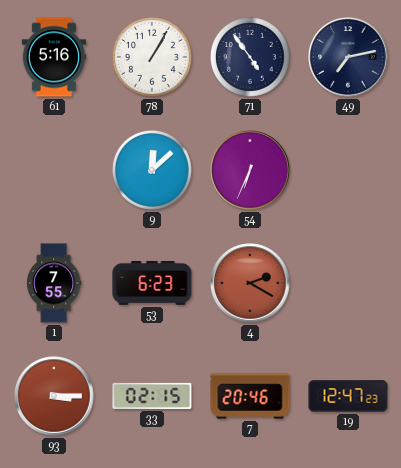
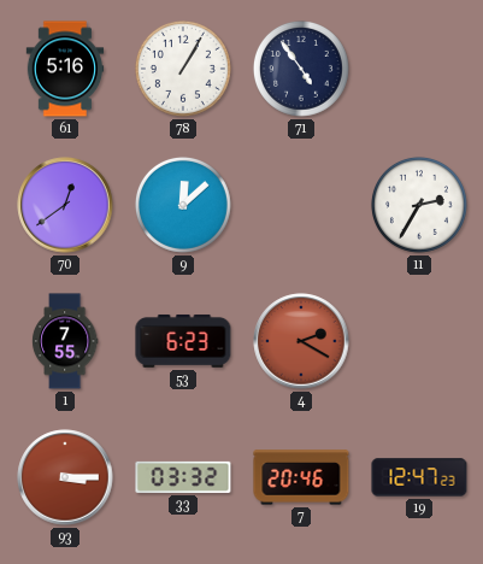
49: 7:13 -> none
70: none -> 12:39
54: 6:34 -> none
11: none -> 2:35
33: 02:15 -> 03:32
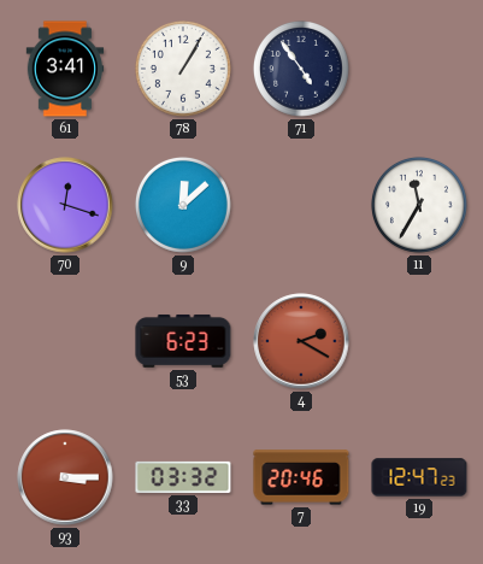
61: 5:16 -> 3:41
70: 12:39 -> 12:18
11: 2:35 -> 11:35
1: 7:55 -> none
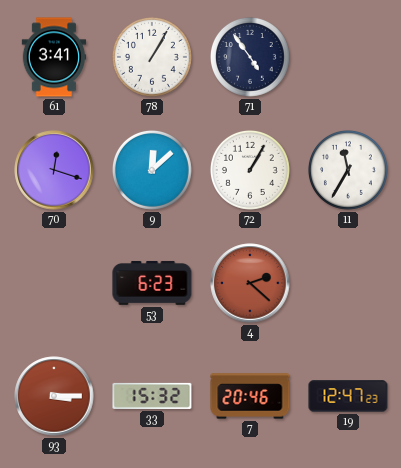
72: none -> 1:05
4: 2:20 -> 2:22
33: 03:32 -> 15:32
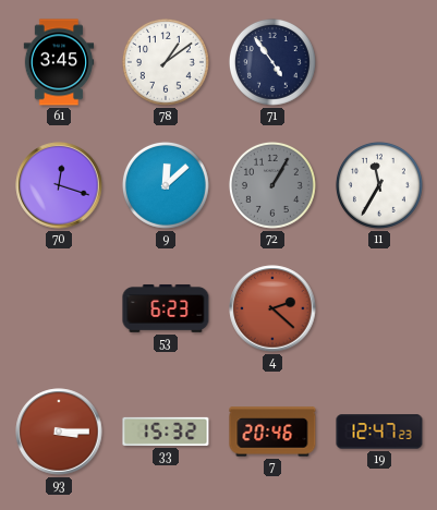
61: 3:41 -> 3:45
78: 1:05 -> 1:09
72 dial: white -> grey
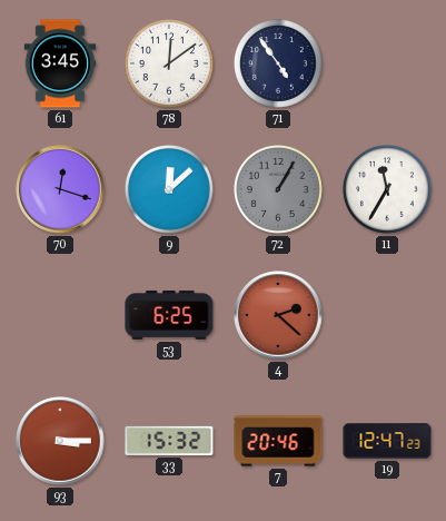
78: 1:09 -> 12:09
53: 6:23 -> 6:25
